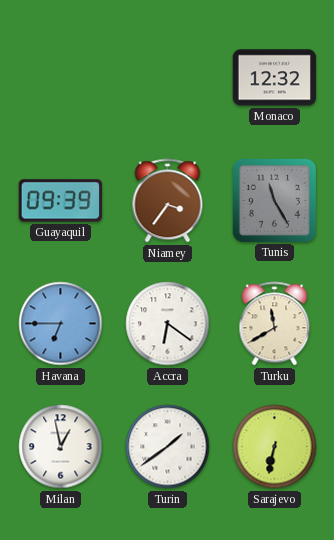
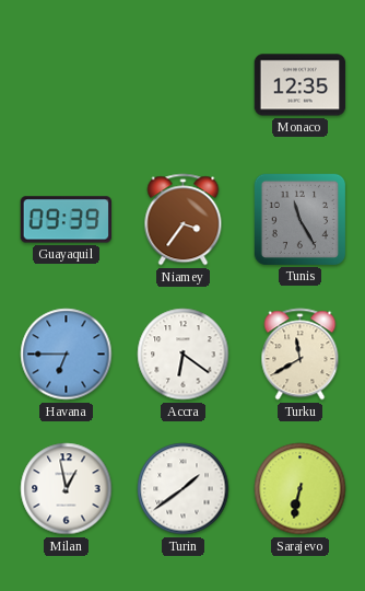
Monaco: 12:32 -> 12:35
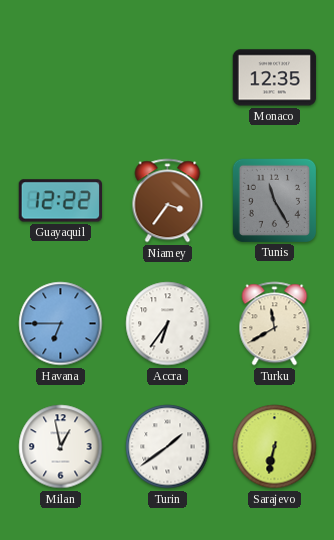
Guayaquil: 09:39 -> 12:22
Accra: 6:21 -> 6:36
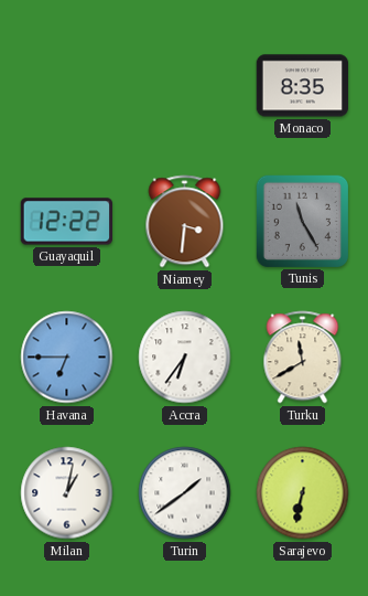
Monaco: 12:35 -> 8:35
Niamey: 3:36 -> 3:31
Milan: 12:58 -> 1:02
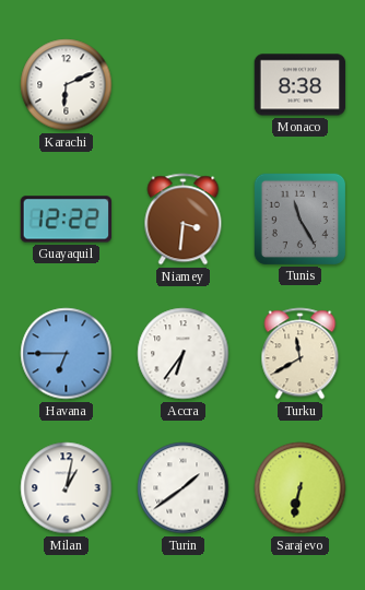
Karachi: none -> 6:11
Monaco: 8:35 -> 8:38
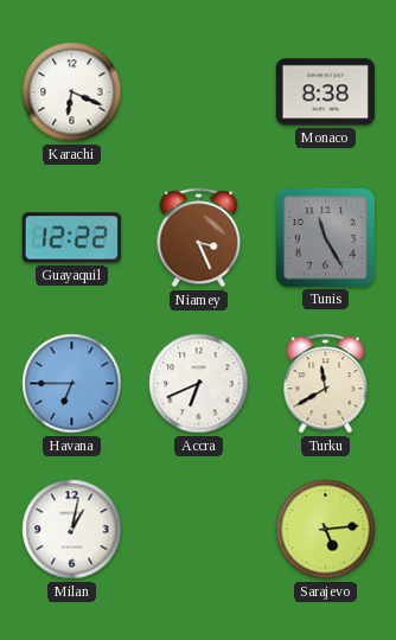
Karachi: 6:11 -> 6:19
Niamey: 3:31 -> 3:26
Accra: 6:36 -> 6:41
Turin: 1:39 -> none
Sarajevo: 6:32 -> 5:14
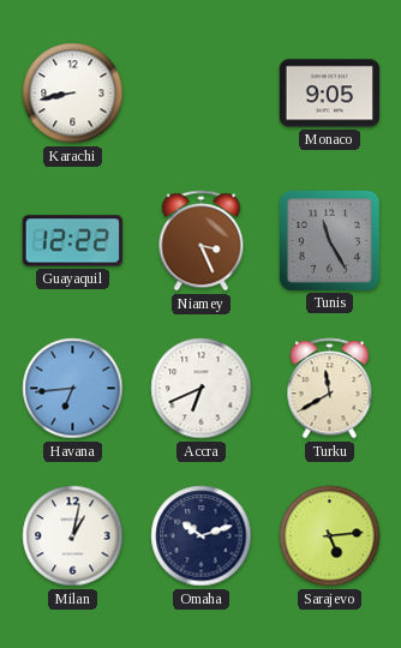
Karachi: 6:19 -> 8:43
Monaco: 8:38 -> 9:05
Havana: 6:45 -> 6:44
Omaha: none -> 10:12
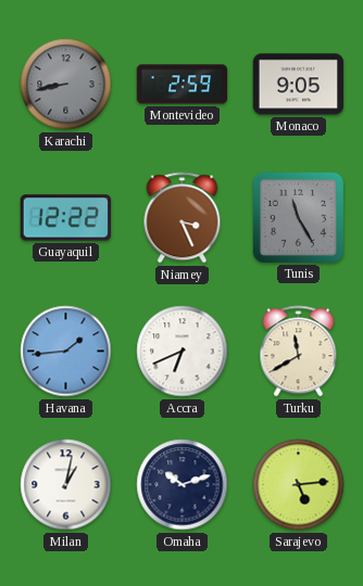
Karachi dial: white -> grey
Montevideo: none -> 2:59
Havana: 6:44 -> 1:44
